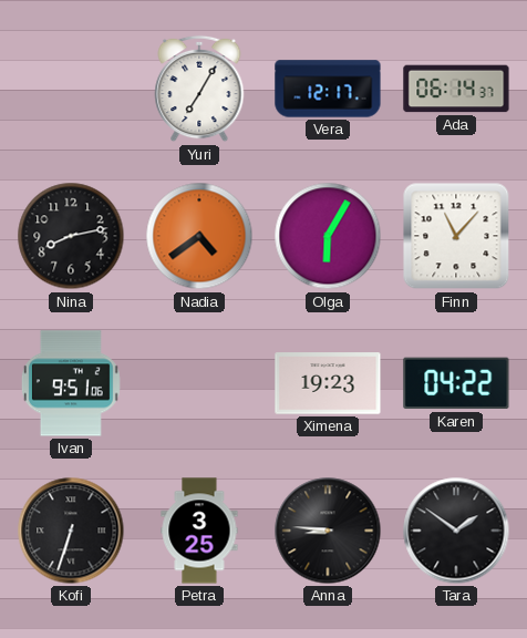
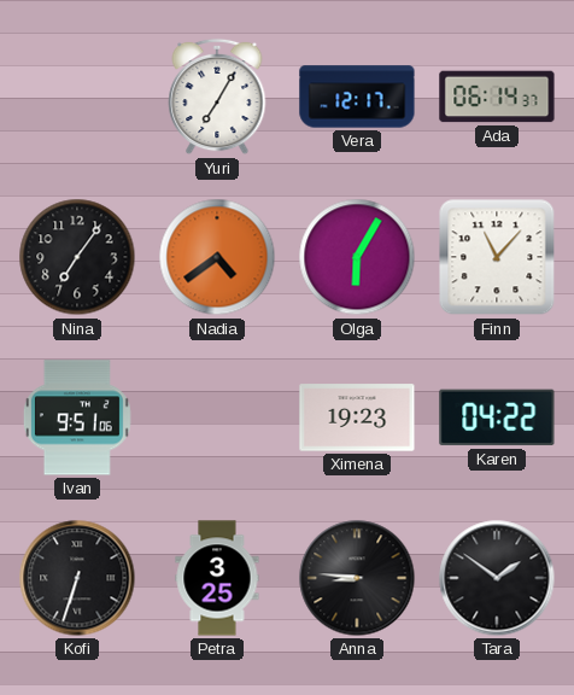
Nina: 8:13 -> 7:06
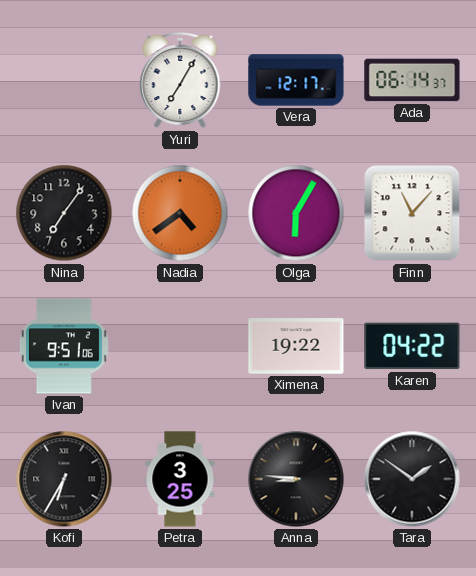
Ximena: 19:23 -> 19:22
Kofi: 6:33 -> 6:35
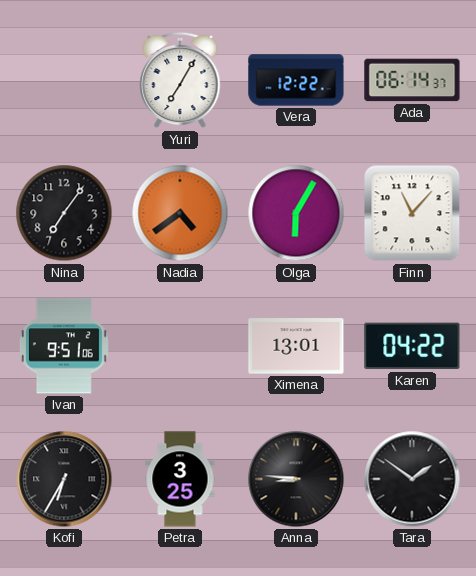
Vera: 12:17 -> 12:22
Ximena: 19:22 -> 13:01
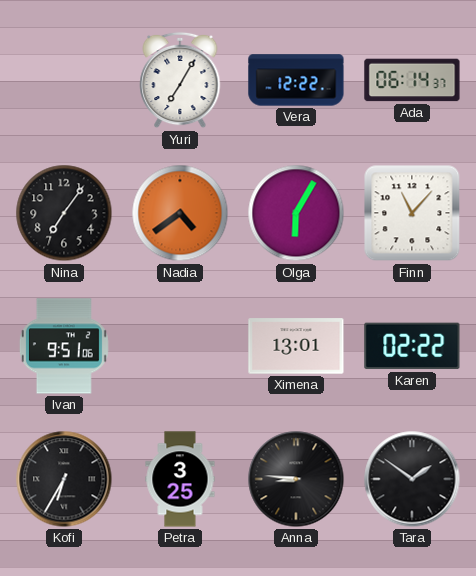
Karen: 04:22 -> 02:22
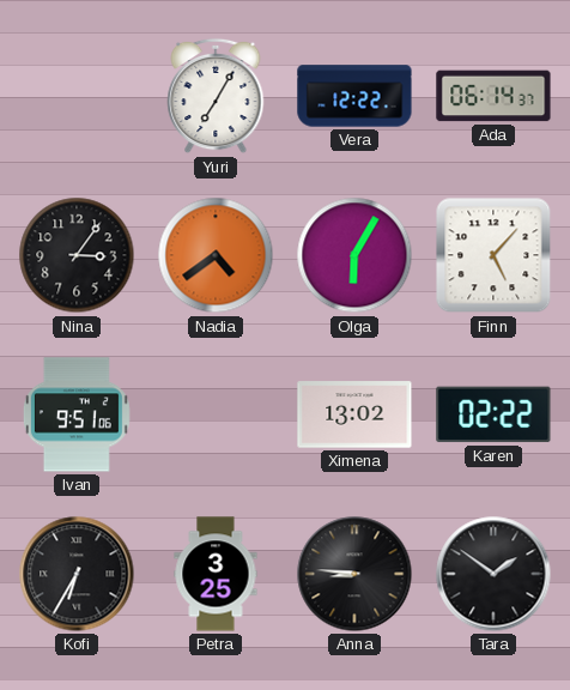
Nina: 7:06 -> 3:06
Finn: 11:07 -> 5:07
Ximena: 13:01 -> 13:02
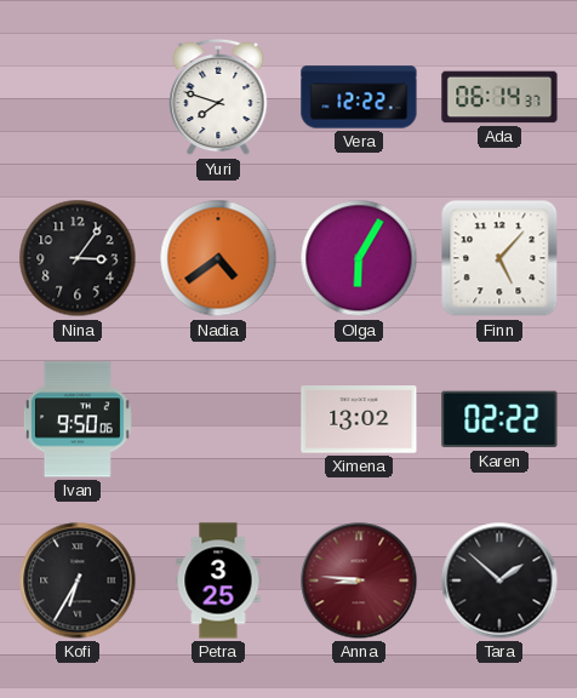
Yuri: 7:05 -> 7:48
Ivan: 9:51 -> 9:50
Anna dial: black -> burgundy
Tara: 1:51 -> 1:52
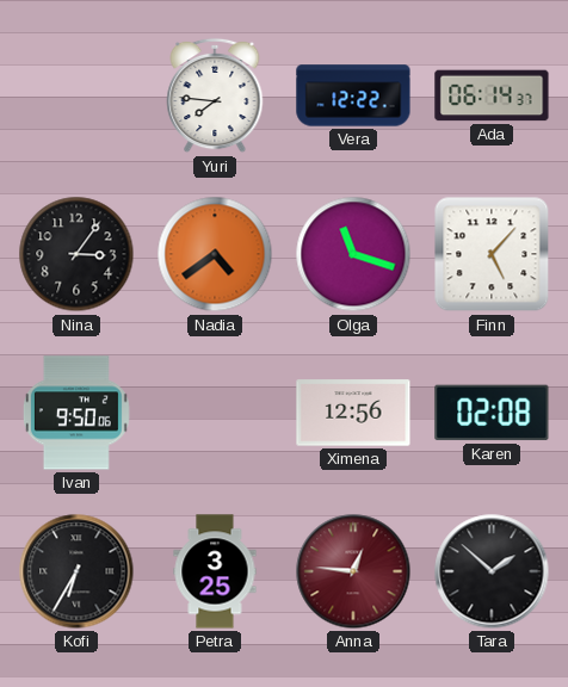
Yuri: 7:48 -> 7:46
Olga: 6:05 -> 11:18
Ximena: 13:02 -> 12:56
Karen: 02:22 -> 02:08
Anna: 8:46 -> 12:46
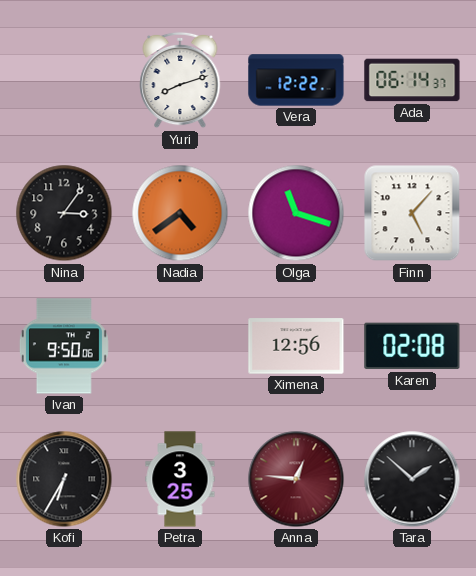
Yuri: 7:46 -> 8:12
